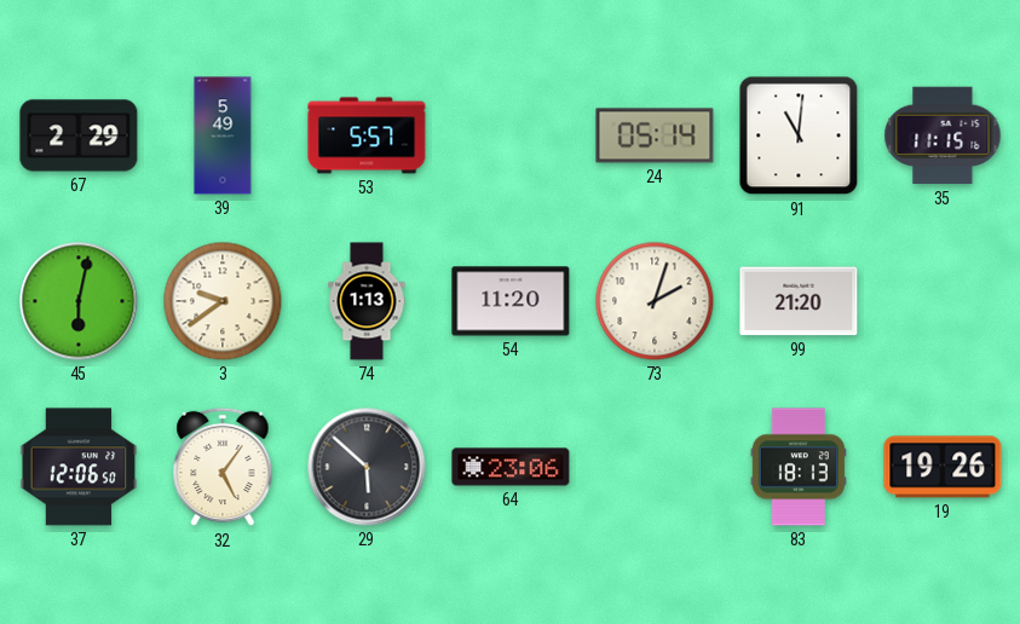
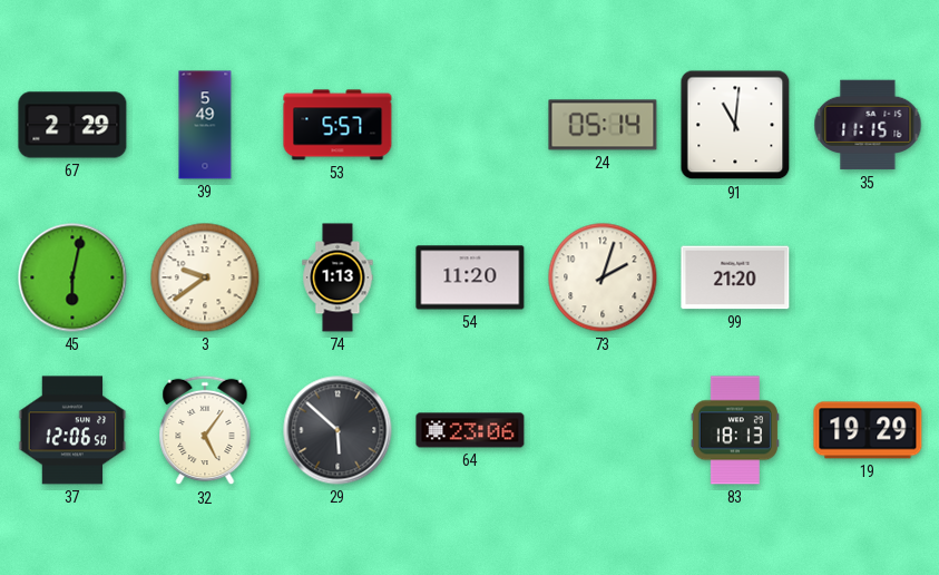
19: 19:26 -> 19:29
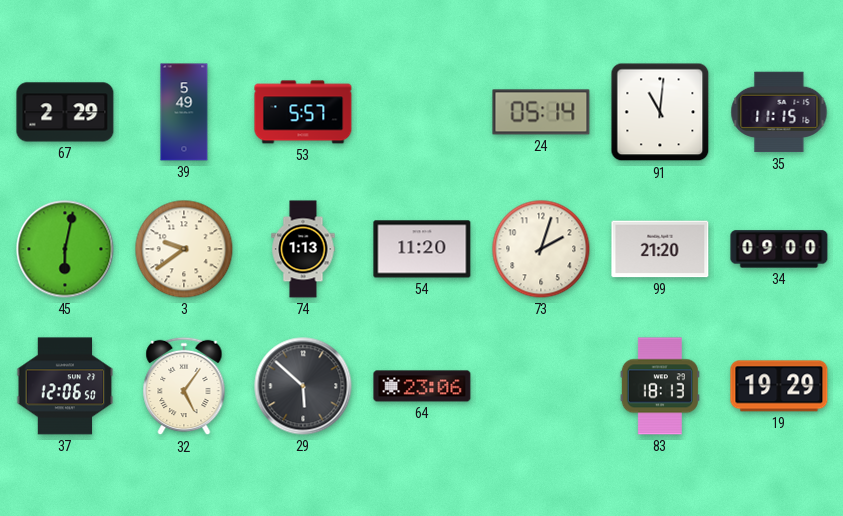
34: none -> 09:00
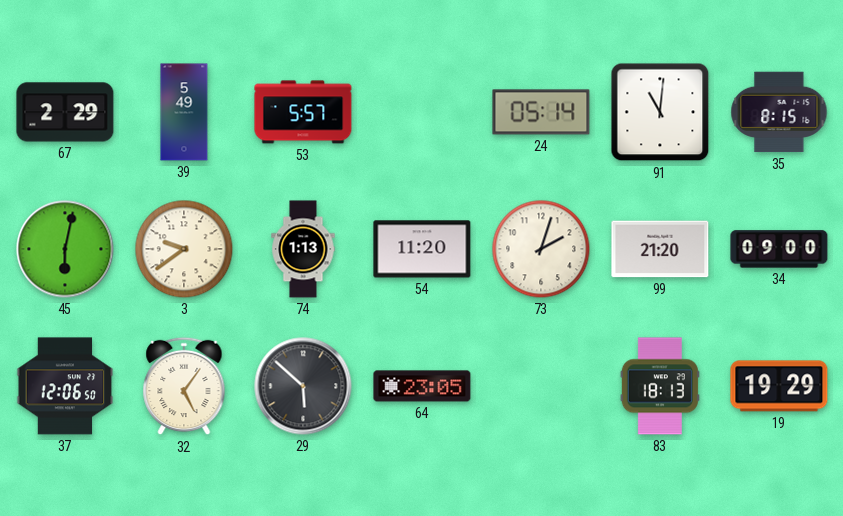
35: 11:15 -> 8:15
64: 23:06 -> 23:05
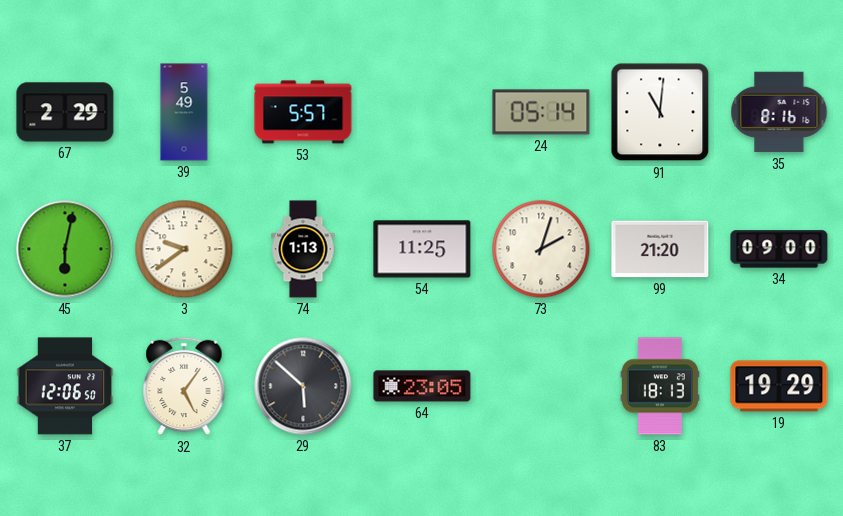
35: 8:15 -> 8:16
54: 11:20 -> 11:25
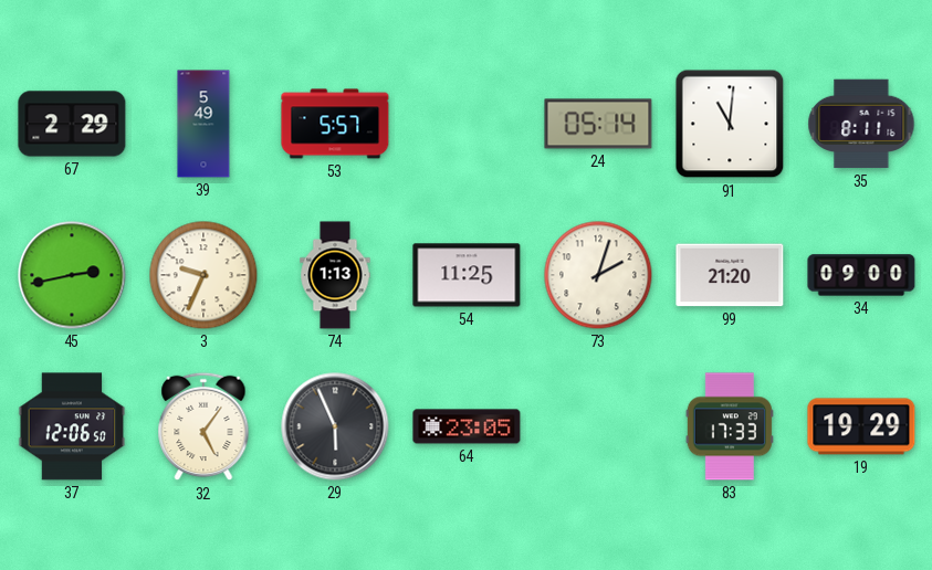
35: 8:16 -> 8:11
45: 6:02 -> 2:43
3: 9:39 -> 9:34
29: 5:52 -> 5:56
83: 18:13 -> 17:33
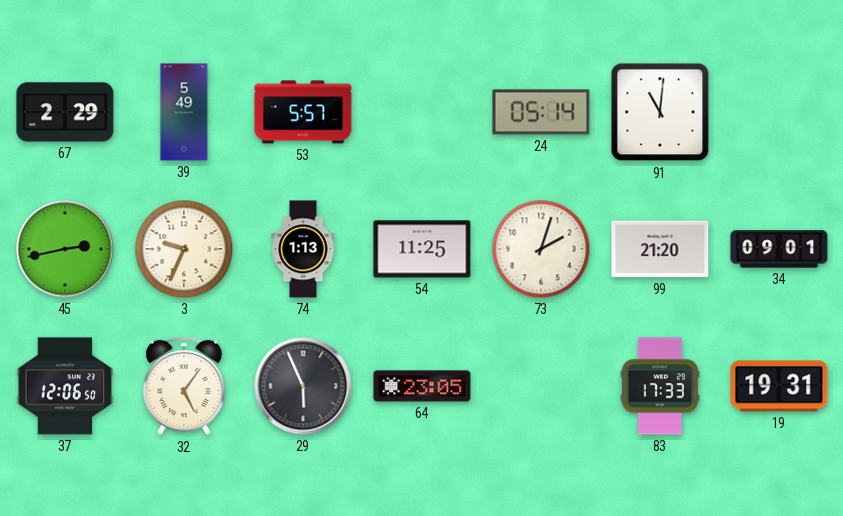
35: 8:11 -> none
34: 09:00 -> 09:01
19: 19:29 -> 19:31
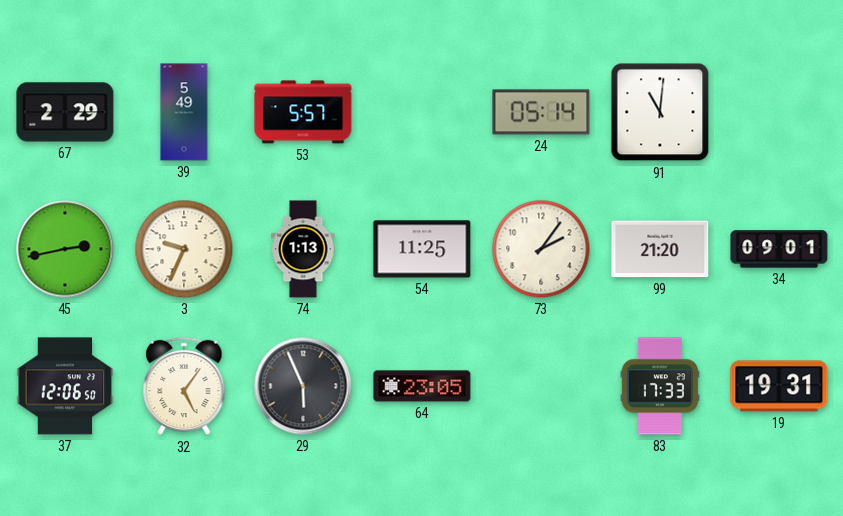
73: 2:03 -> 2:06
